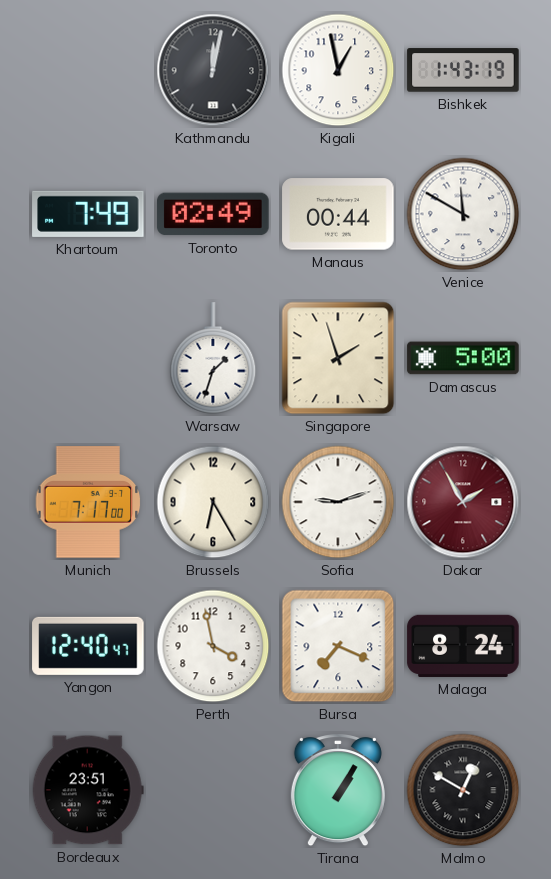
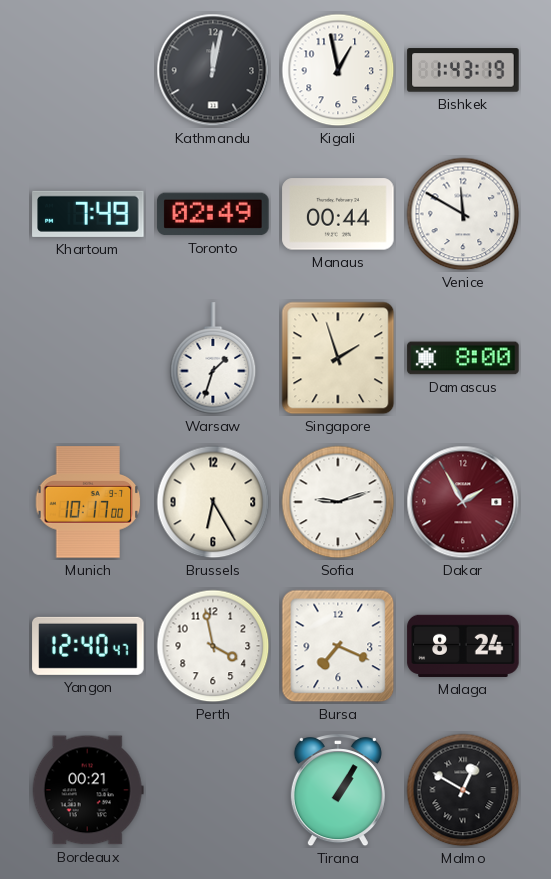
Damascus: 5:00 -> 8:00
Munich: 7:17 -> 10:17
Bordeaux: 23:51 -> 00:21
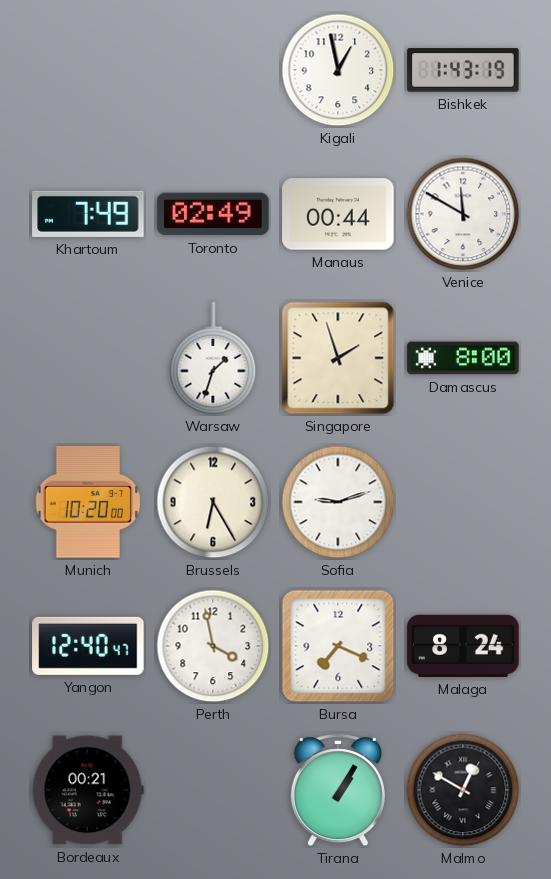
Kathmandu: 12:02 -> none
Munich: 10:17 -> 10:20
Dakar: 1:55 -> none
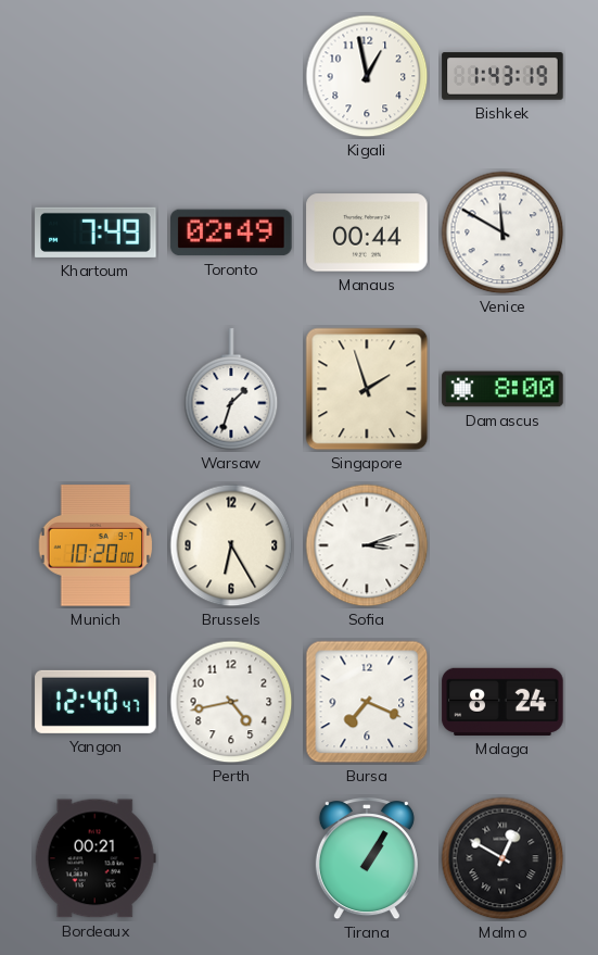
Sofia: 9:12 -> 3:12
Perth: 3:58 -> 4:43
